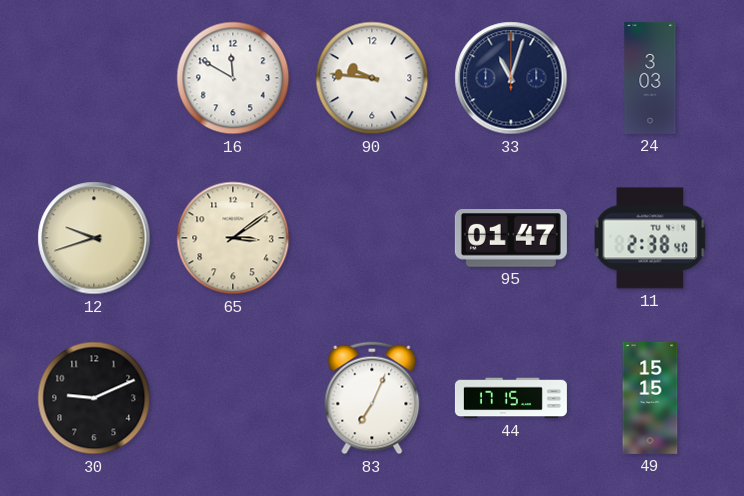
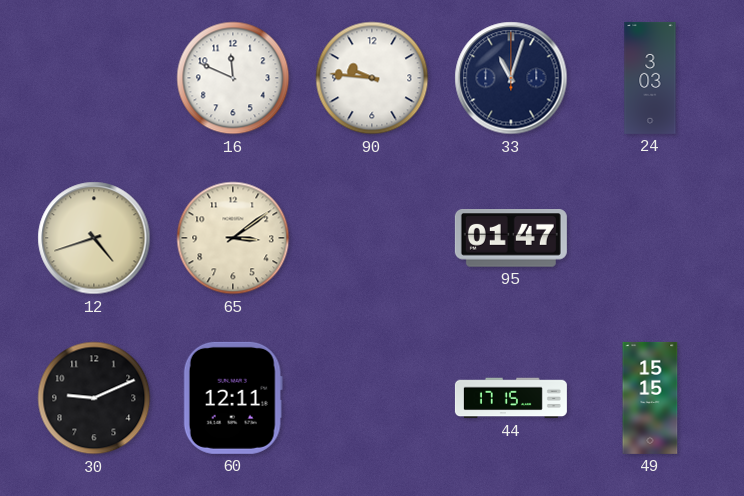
16: 11:50 -> 11:49
12: 9:42 -> 4:42
11: 2:38 -> none
60: none -> 12:11
83: 7:04 -> none
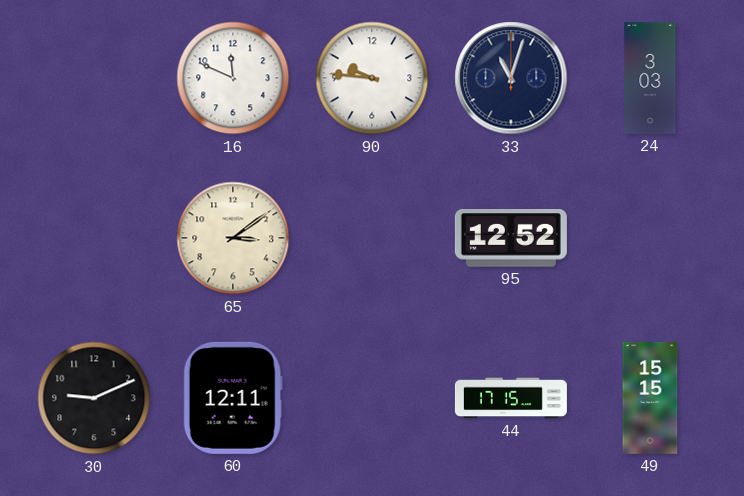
12: 4:42 -> none
95: 01:47 -> 12:52
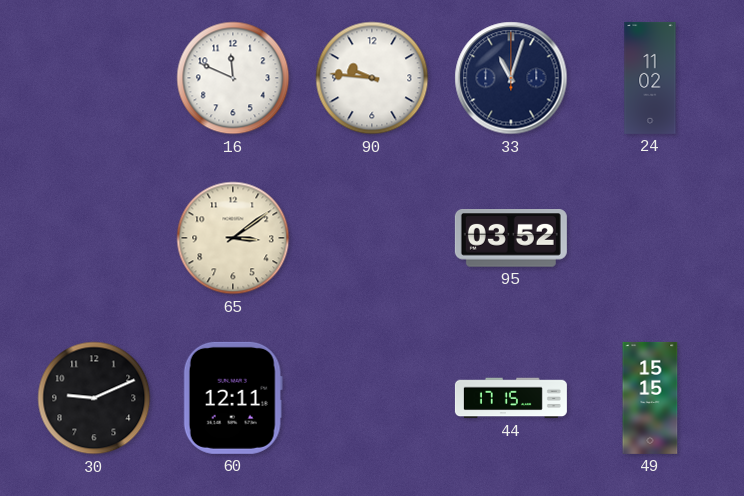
24: 3:03 -> 11:02
95: 12:52 -> 03:52
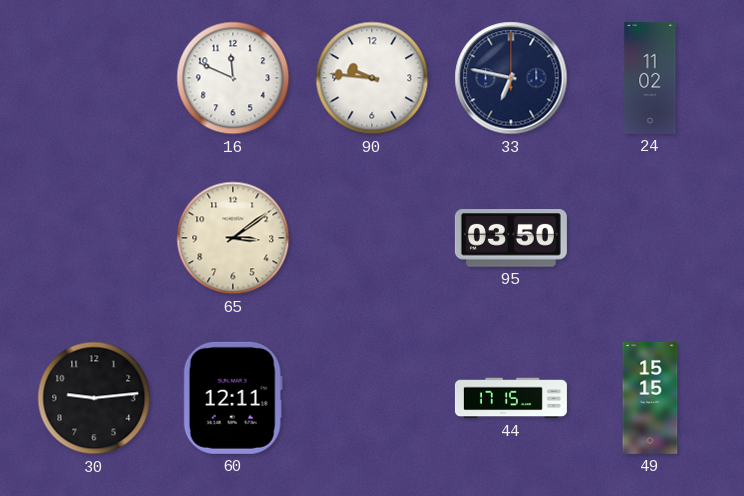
33: 11:03 -> 6:47
95: 03:52 -> 03:50
30: 9:11 -> 9:14
